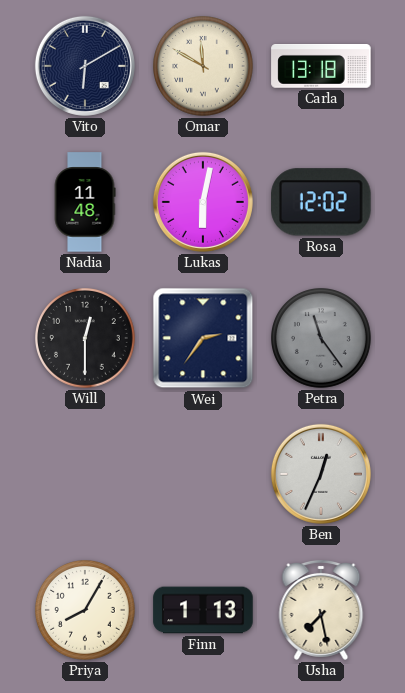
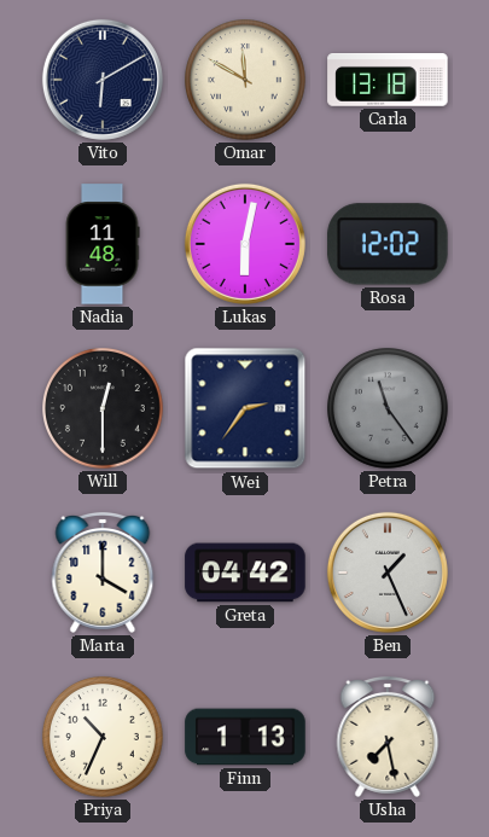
Marta: none -> 4:00
Greta: none -> 04:42
Ben: 12:34 -> 1:26
Priya: 8:05 -> 10:34
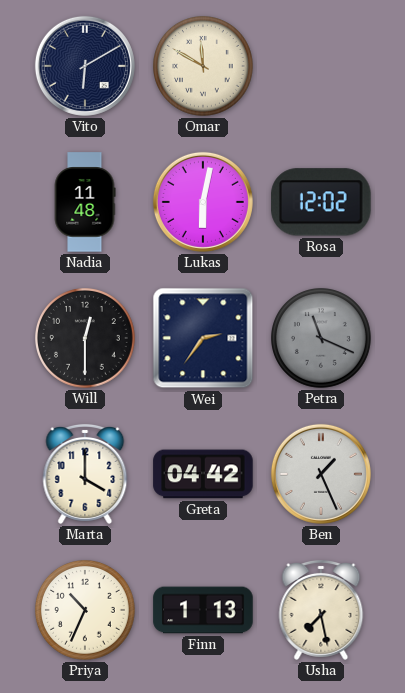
Carla: 13:18 -> none
Petra: 11:24 -> 11:19
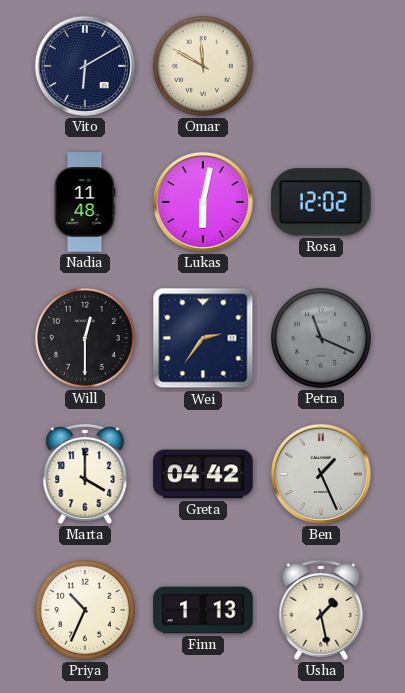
Usha: 7:28 -> 1:28
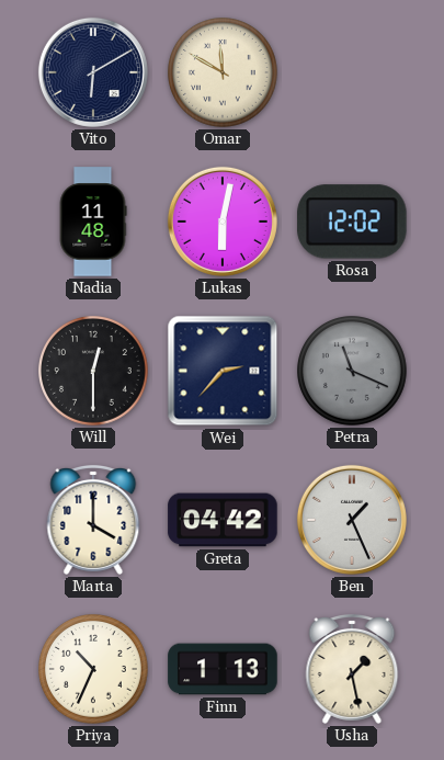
Wei: 2:36 -> 2:37
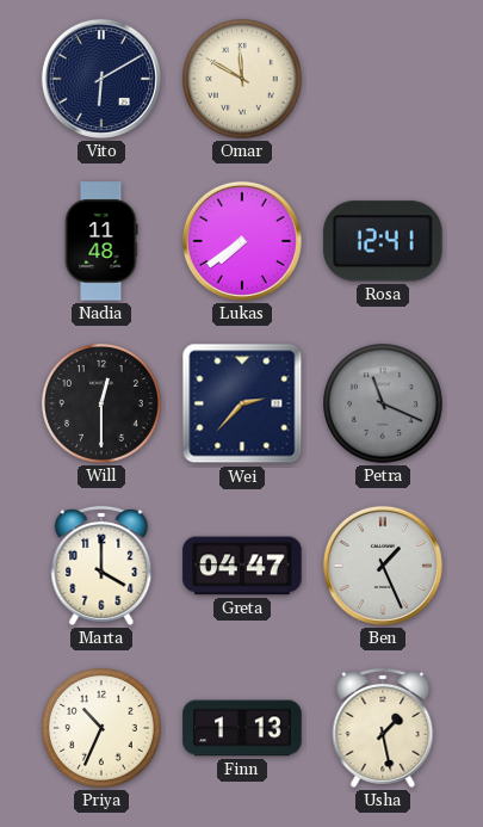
Lukas: 6:02 -> 7:39
Rosa: 12:02 -> 12:41
Greta: 04:42 -> 04:47
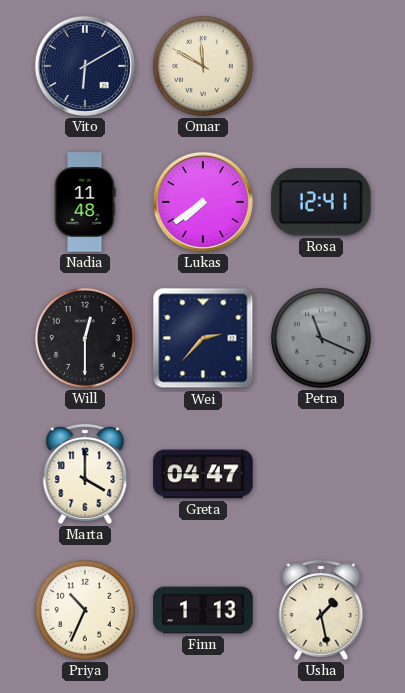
Ben: 1:26 -> none
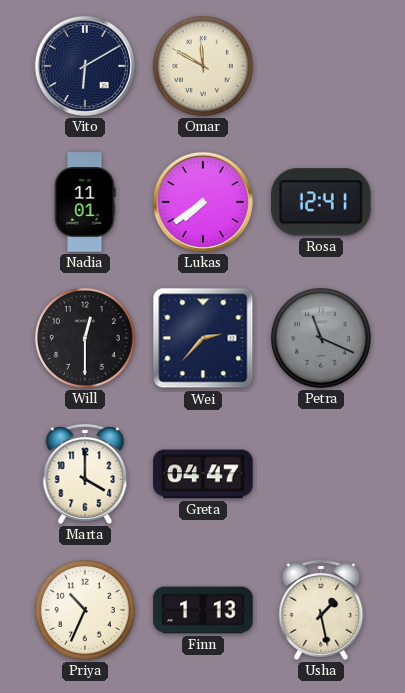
Nadia: 11:48 -> 11:01
